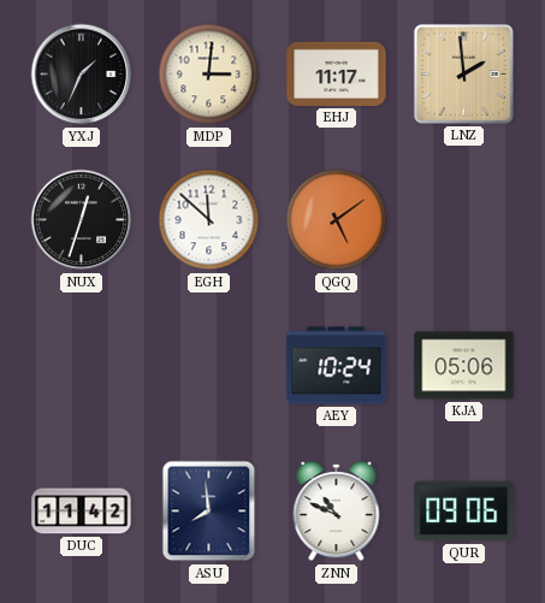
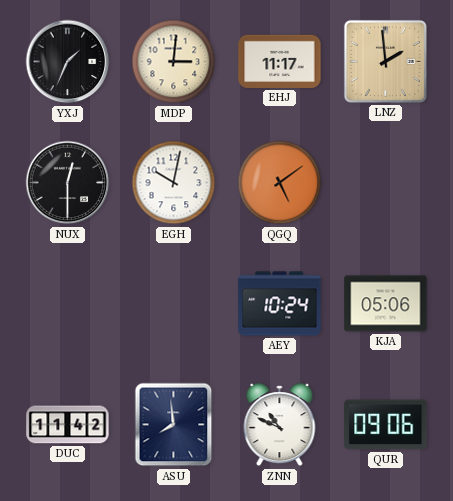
NUX: 12:33 -> 12:30
EGH: 11:52 -> 10:02
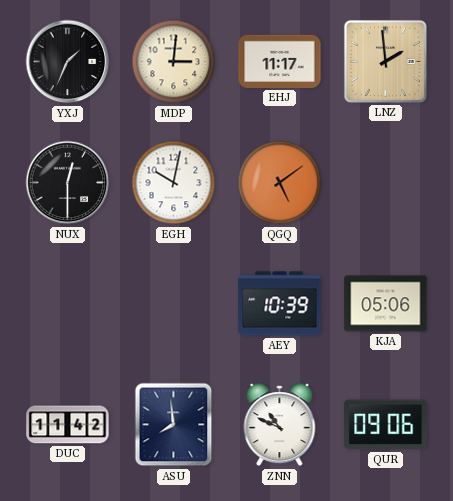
AEY: 10:24 -> 10:39
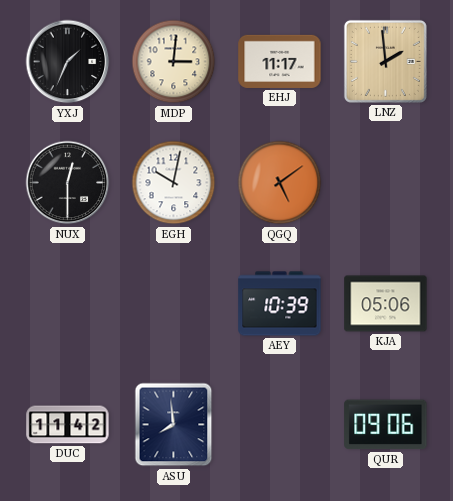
ZNN: 10:49 -> none
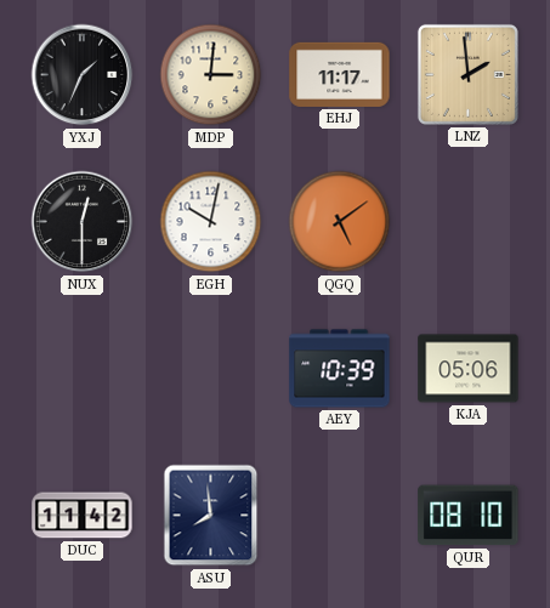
QUR: 09:06 -> 08:10
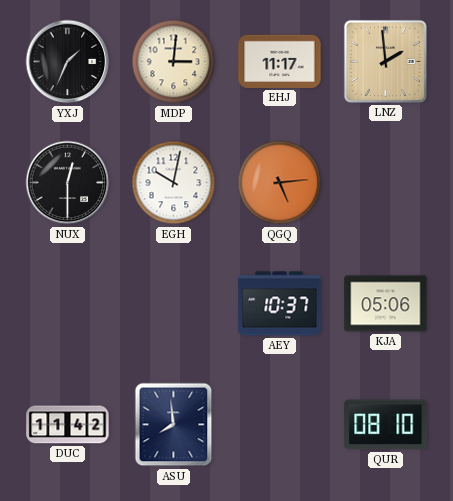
QGQ: 5:09 -> 5:14
AEY: 10:39 -> 10:37
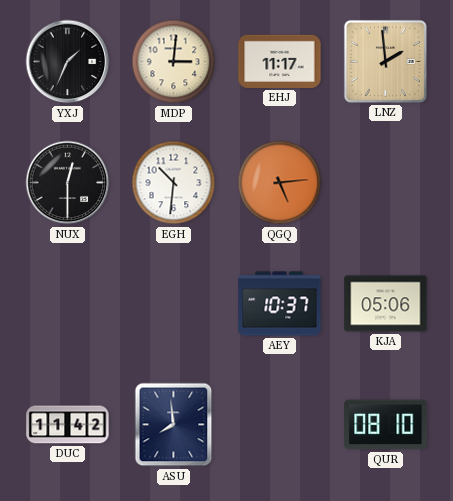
EGH: 10:02 -> 10:31
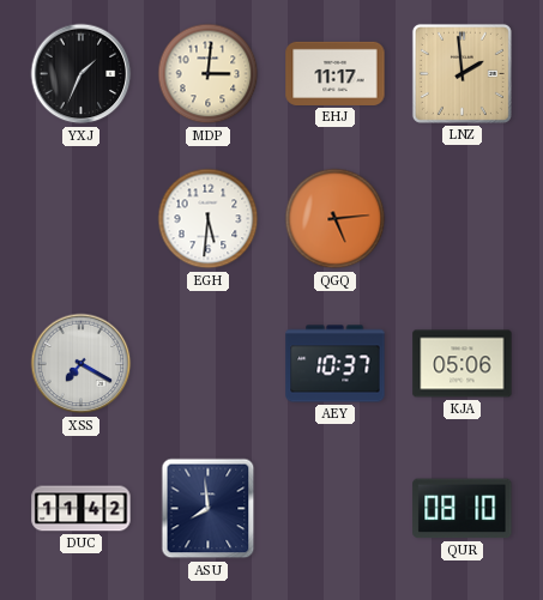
NUX: 12:30 -> none
EGH: 10:31 -> 5:31
XSS: none -> 7:20
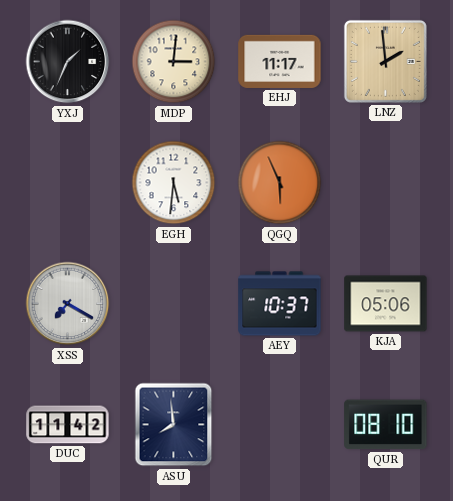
QGQ: 5:14 -> 5:56
